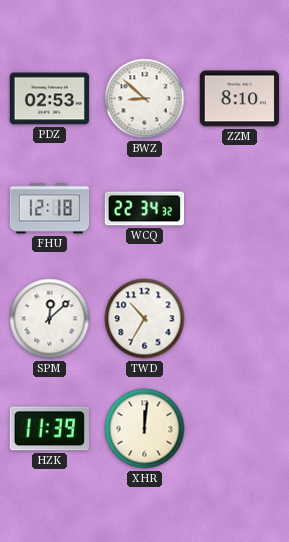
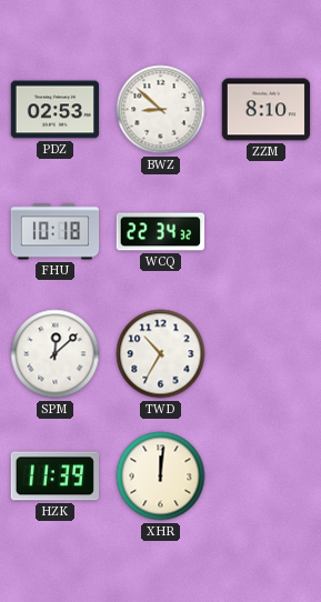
FHU: 12:18 -> 10:18
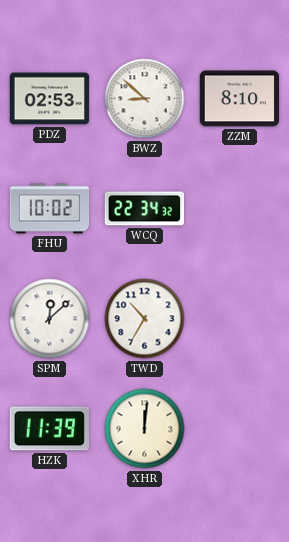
FHU: 10:18 -> 10:02
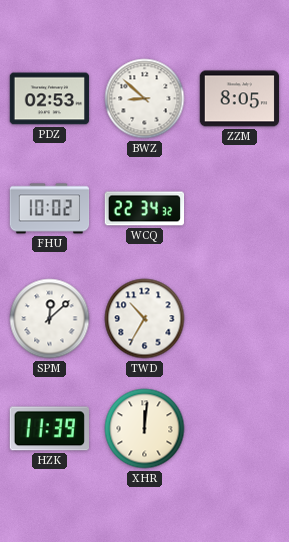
ZZM: 8:10 -> 8:05
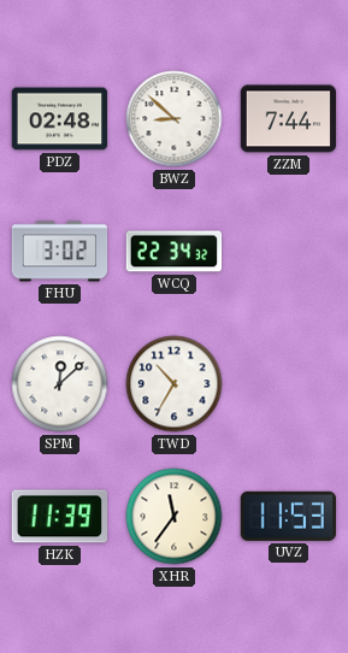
PDZ: 02:53 -> 02:48
ZZM: 8:05 -> 7:44
FHU: 10:02 -> 3:02
XHR: 12:01 -> 11:36
UVZ: none -> 11:53
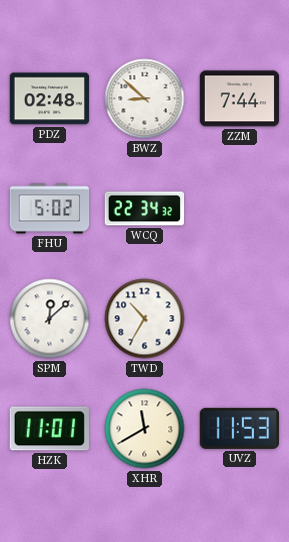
FHU: 3:02 -> 5:02
HZK: 11:39 -> 11:01
XHR: 11:36 -> 11:40
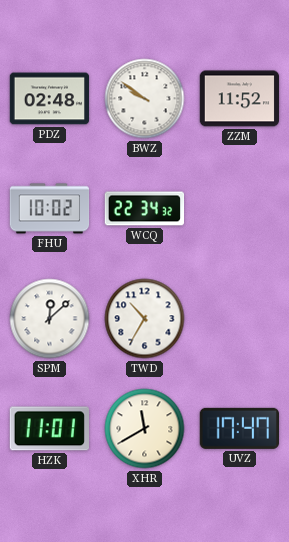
BWZ: 8:52 -> 9:51
ZZM: 7:44 -> 11:52
FHU: 5:02 -> 10:02
UVZ: 11:53 -> 17:47
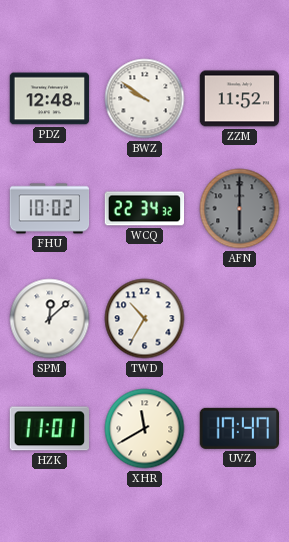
PDZ: 02:48 -> 12:48
AFN: none -> 6:00
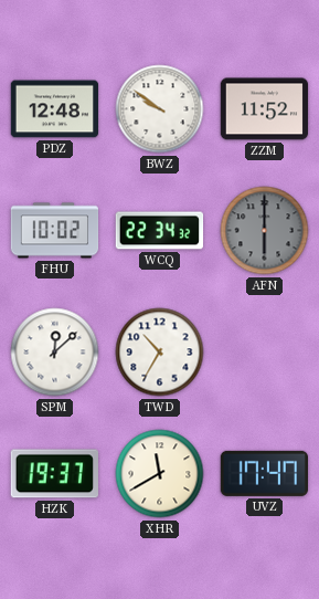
HZK: 11:01 -> 19:37
